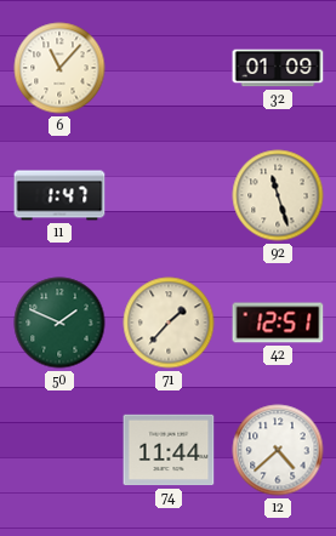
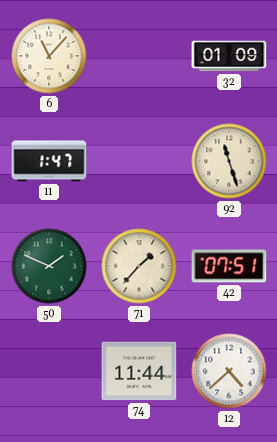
42: 12:51 -> 07:51
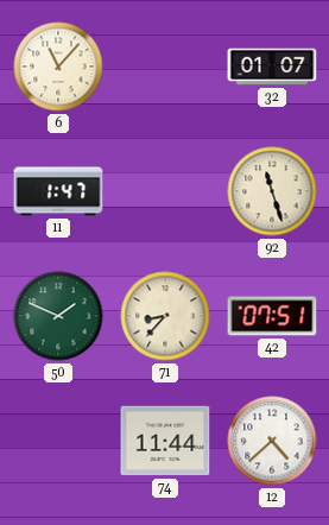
32: 01:09 -> 01:07
71: 1:37 -> 8:37
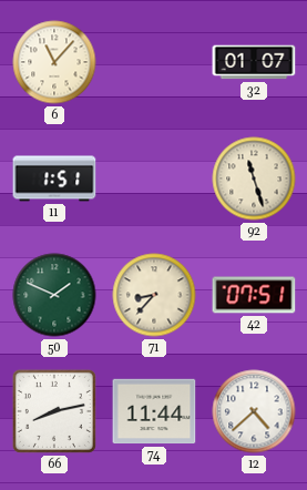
11: 1:47 -> 1:51
66: none -> 8:13
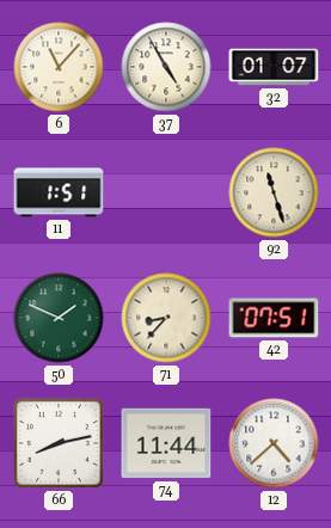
37: none -> 4:55
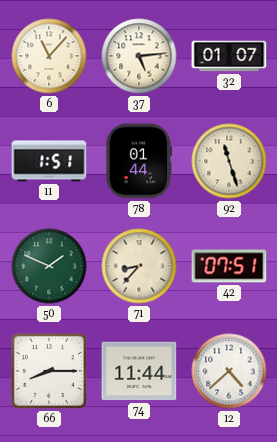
37: 4:55 -> 5:14
78: none -> 01:44
66: 8:13 -> 8:15
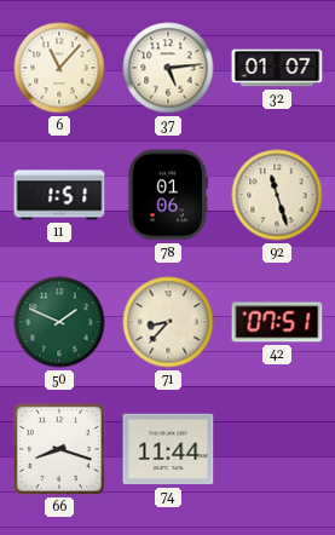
78: 01:44 -> 01:06
66: 8:15 -> 8:18
12: 4:38 -> none
